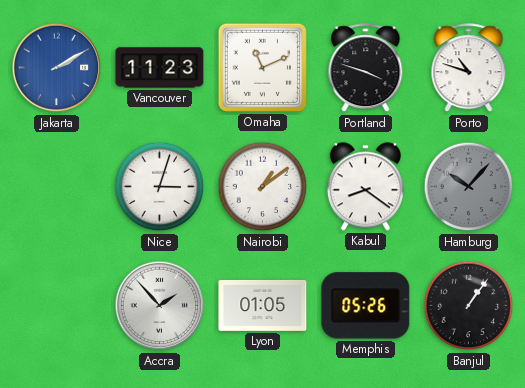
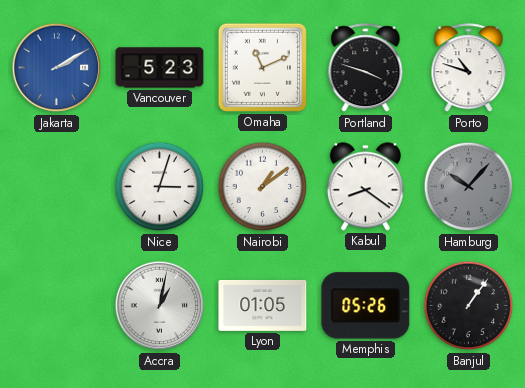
Vancouver: 11:23 -> 5:23
Accra: 1:53 -> 1:02
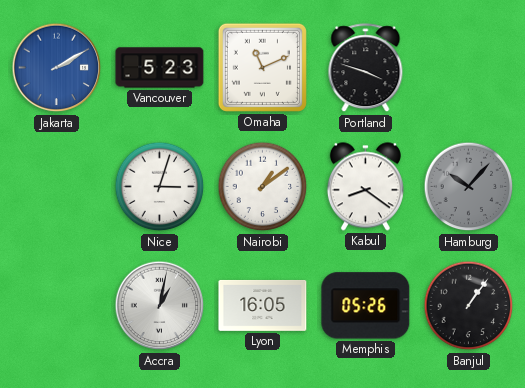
Porto: 10:48 -> none
Lyon: 01:05 -> 16:05
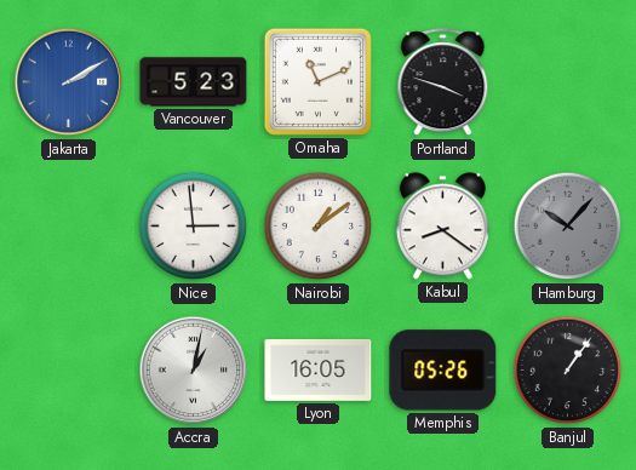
Nice: 3:03 -> 2:59
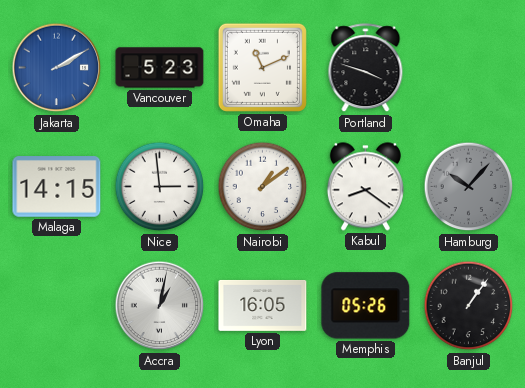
Malaga: none -> 14:15
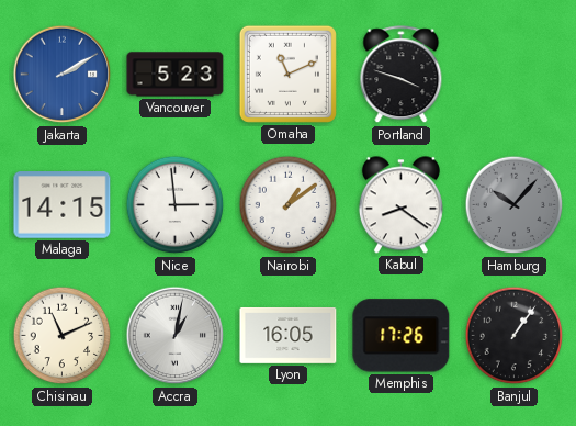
Chisinau: none -> 11:11
Memphis: 05:26 -> 17:26
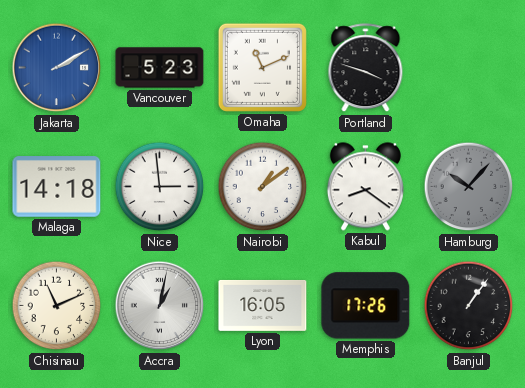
Malaga: 14:15 -> 14:18
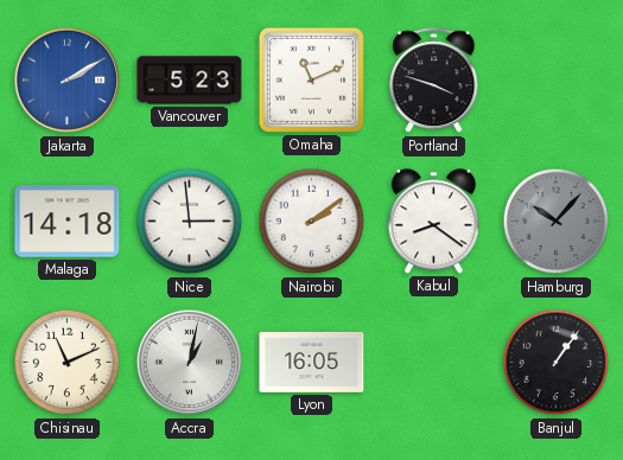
Nairobi: 1:09 -> 2:09
Memphis: 17:26 -> none
